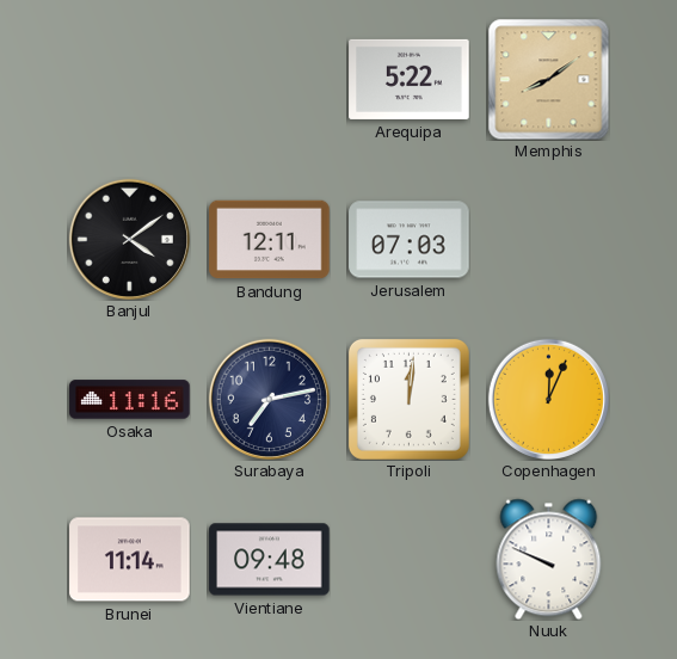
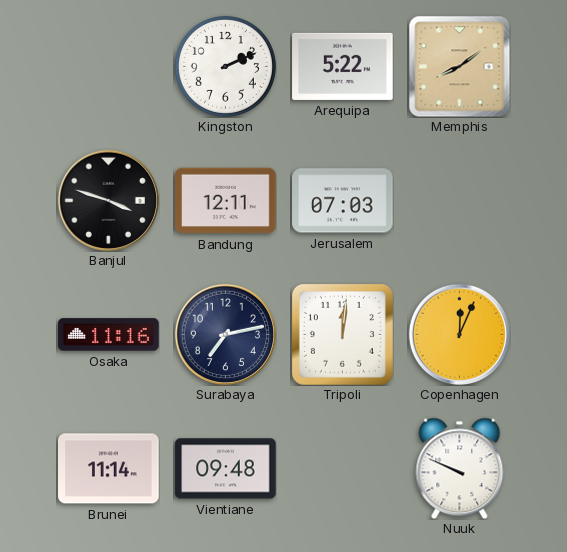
Kingston: none -> 2:11
Banjul: 4:09 -> 3:48
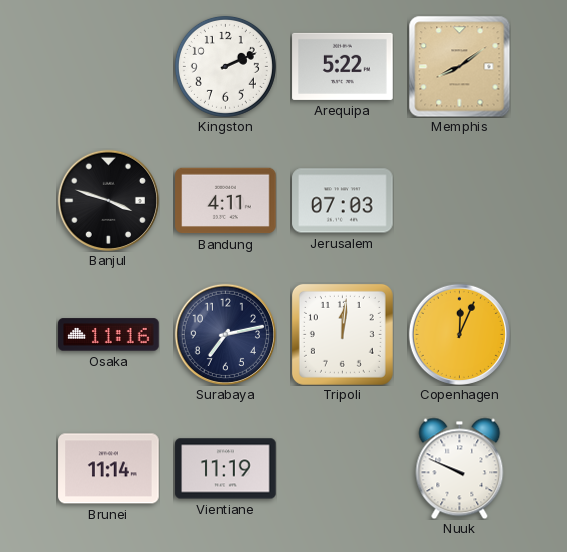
Bandung: 12:11 -> 4:11
Vientiane: 09:48 -> 11:19
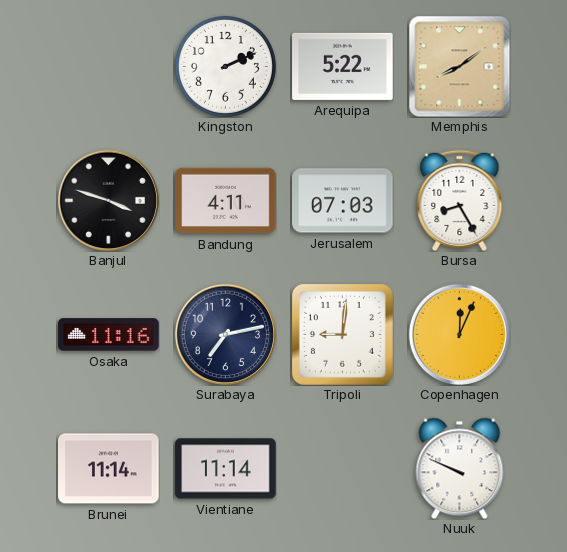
Bursa: none -> 8:25
Tripoli: 12:01 -> 9:01
Vientiane: 11:19 -> 11:14
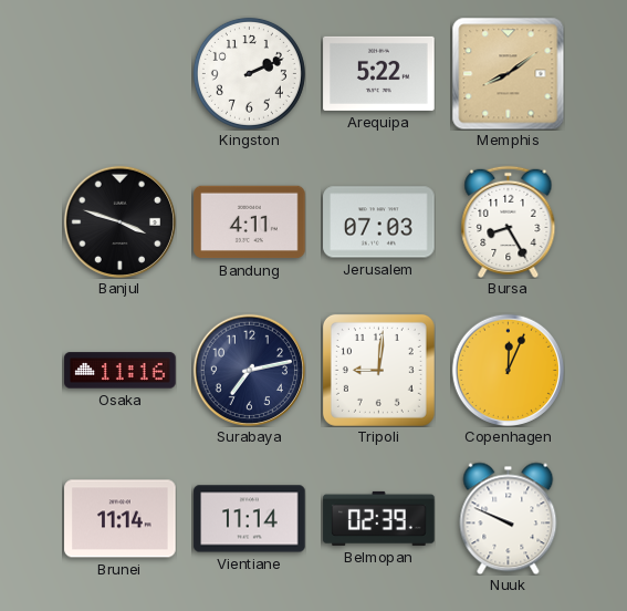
Belmopan: none -> 02:39
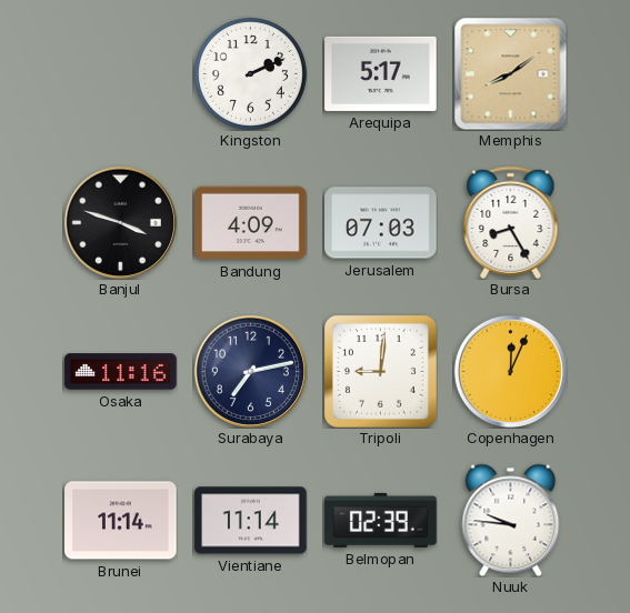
Arequipa: 5:22 -> 5:17
Bandung: 4:11 -> 4:09
Nuuk: 9:49 -> 9:46
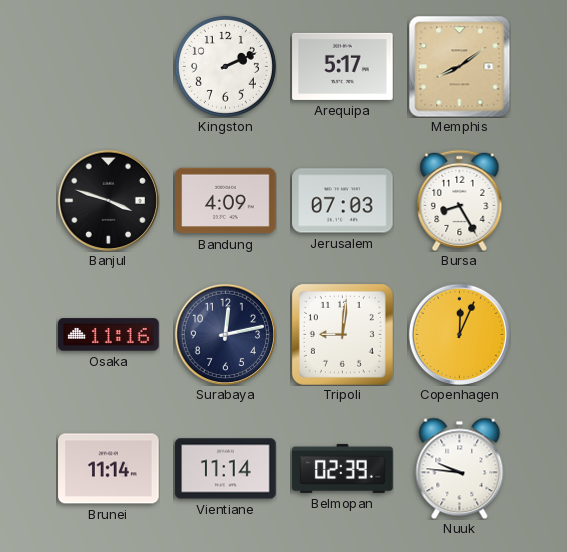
Surabaya: 7:13 -> 12:13
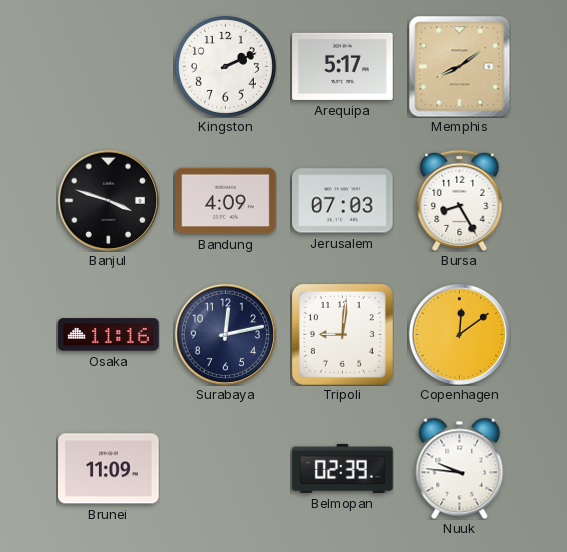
Copenhagen: 12:04 -> 12:09
Brunei: 11:14 -> 11:09
Vientiane: 11:14 -> none
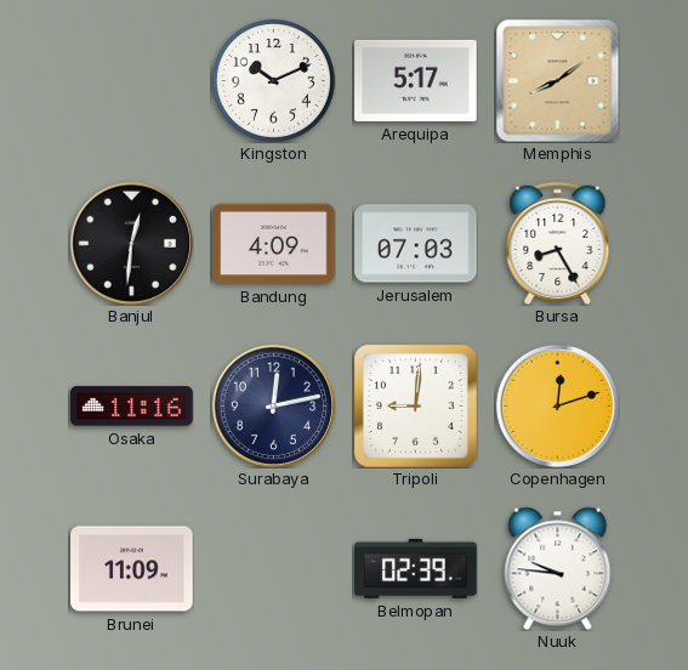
Kingston: 2:11 -> 10:11
Banjul: 3:48 -> 12:31
Copenhagen: 12:09 -> 12:12
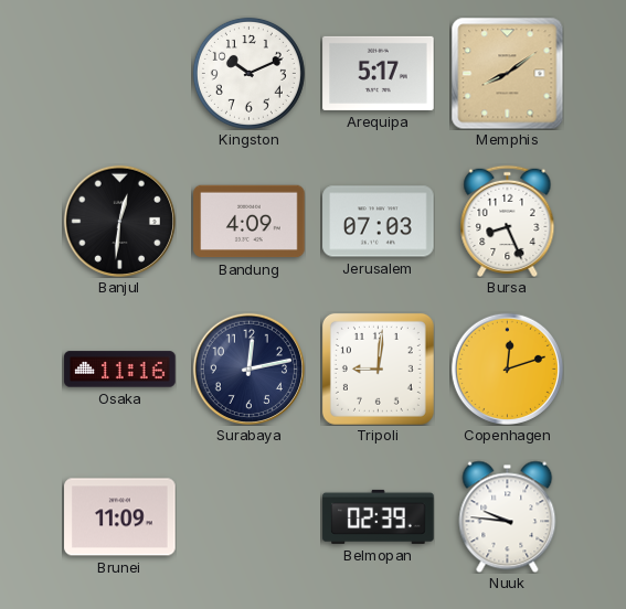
Bursa: 8:25 -> 8:26
